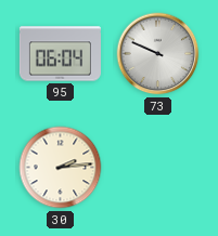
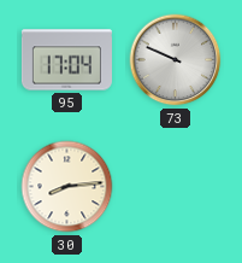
95: 06:04 -> 17:04
30: 2:14 -> 8:14
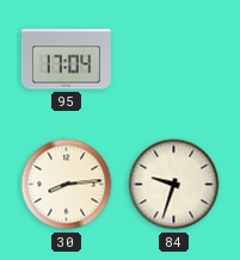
73: 9:49 -> none
84: none -> 9:33
